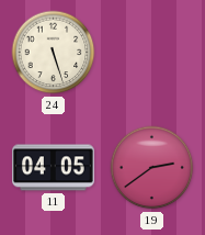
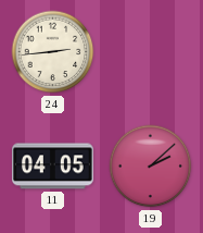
24: 5:27 -> 2:44
19: 2:39 -> 2:08
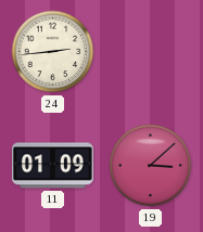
11: 04:05 -> 01:09
19: 2:08 -> 3:08
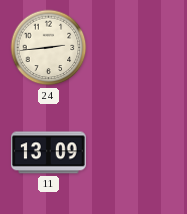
11: 01:09 -> 13:09
19: 3:08 -> none
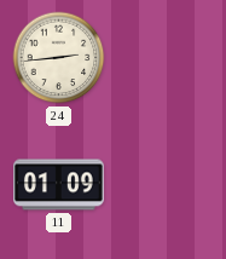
11: 13:09 -> 01:09
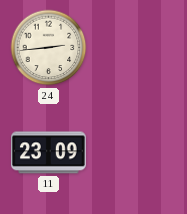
11: 01:09 -> 23:09
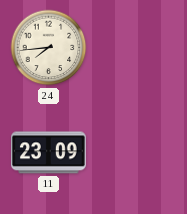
24: 2:44 -> 7:44
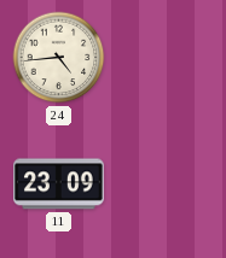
24: 7:44 -> 4:44
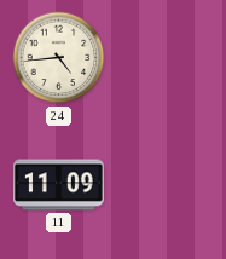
11: 23:09 -> 11:09
